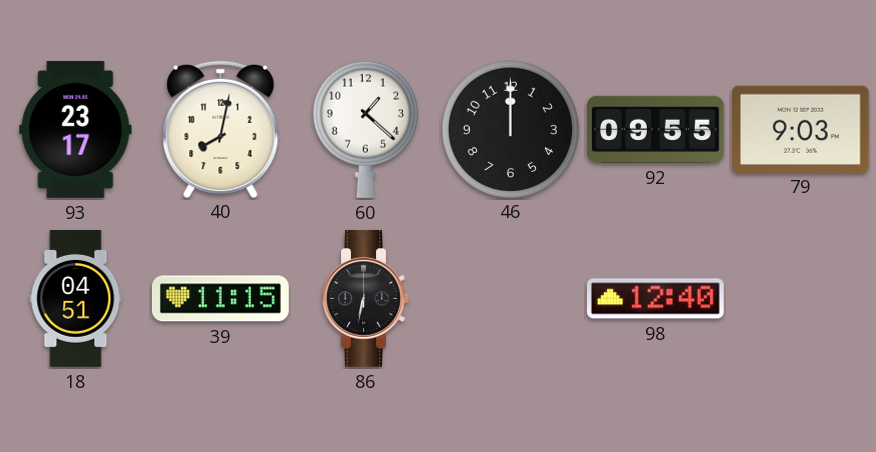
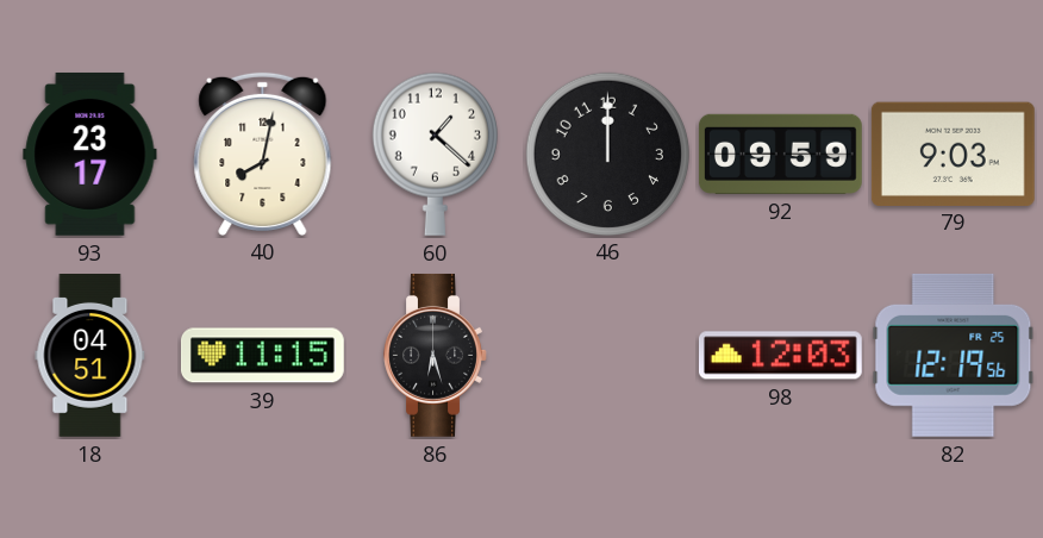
92: 09:55 -> 09:59
86: 6:32 -> 6:27
98: 12:40 -> 12:03
82: none -> 12:19
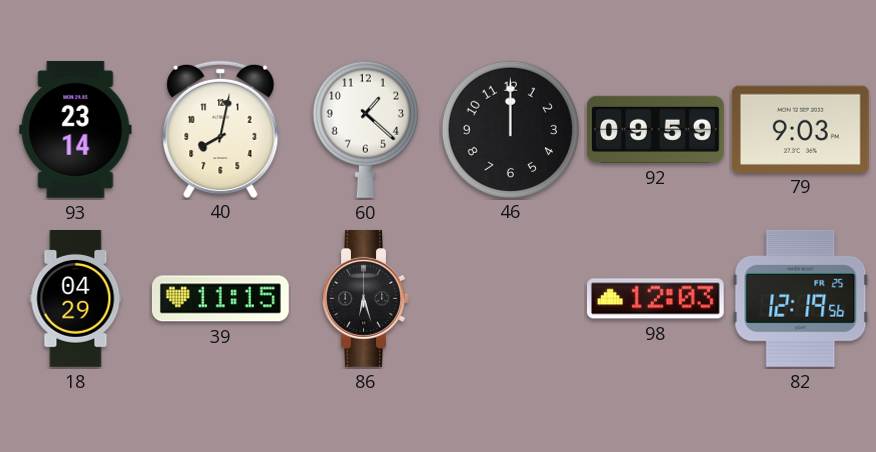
93: 23:17 -> 23:14
18: 04:51 -> 04:29
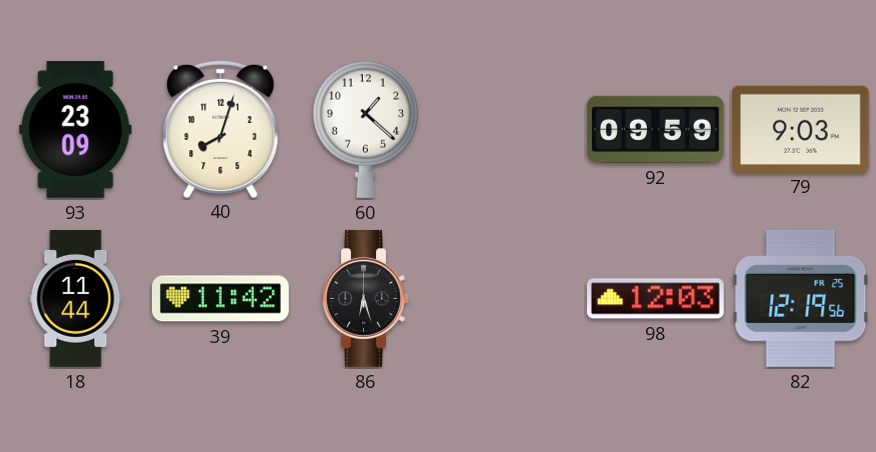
93: 23:14 -> 23:09
40: 8:02 -> 8:03
46: 12:00 -> none
18: 04:29 -> 11:44
39: 11:15 -> 11:42
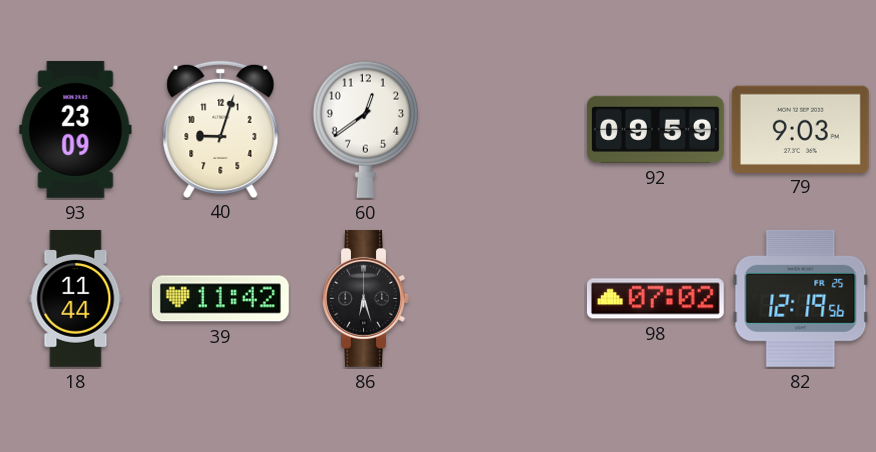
40: 8:03 -> 9:03
60: 1:22 -> 12:39
98: 12:03 -> 07:02
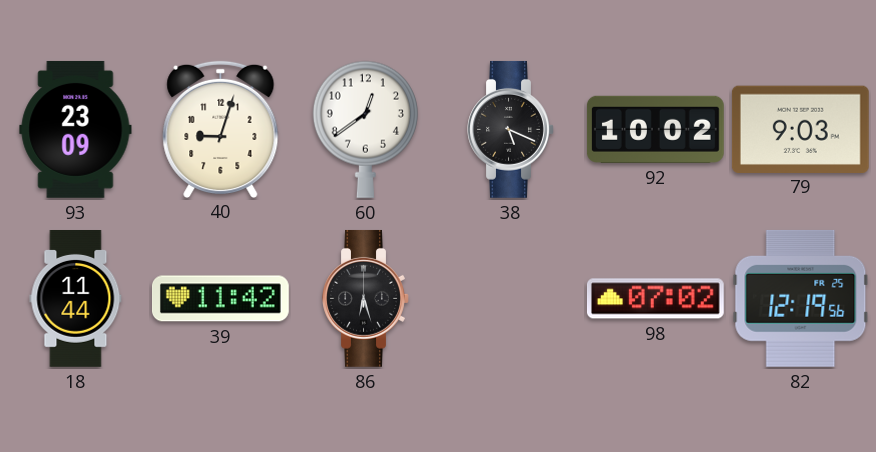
38: none -> 5:19
92: 09:59 -> 10:02
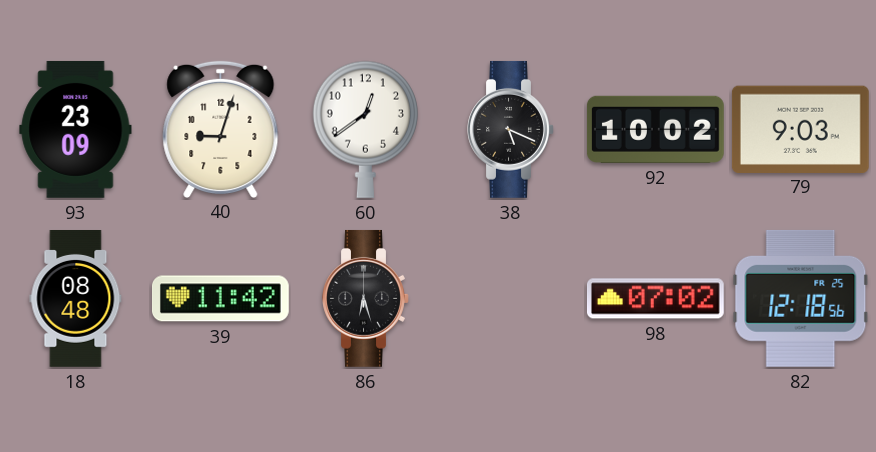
18: 11:44 -> 08:48
82: 12:19 -> 12:18
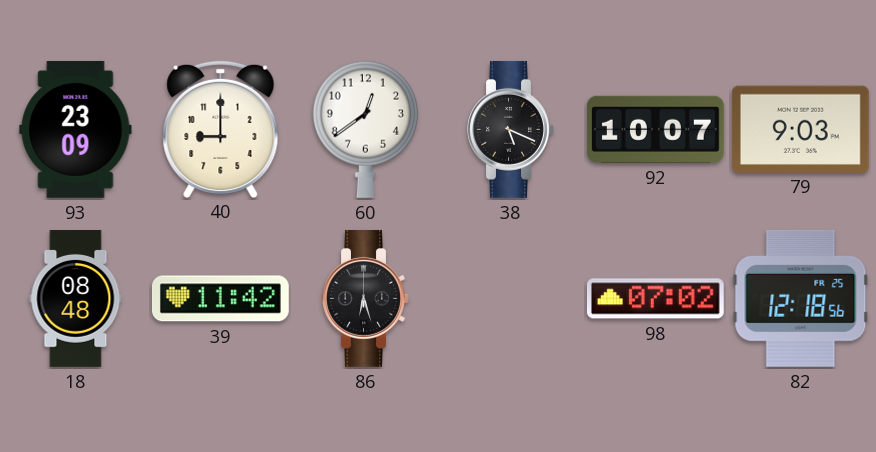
40: 9:03 -> 9:00
92: 10:02 -> 10:07
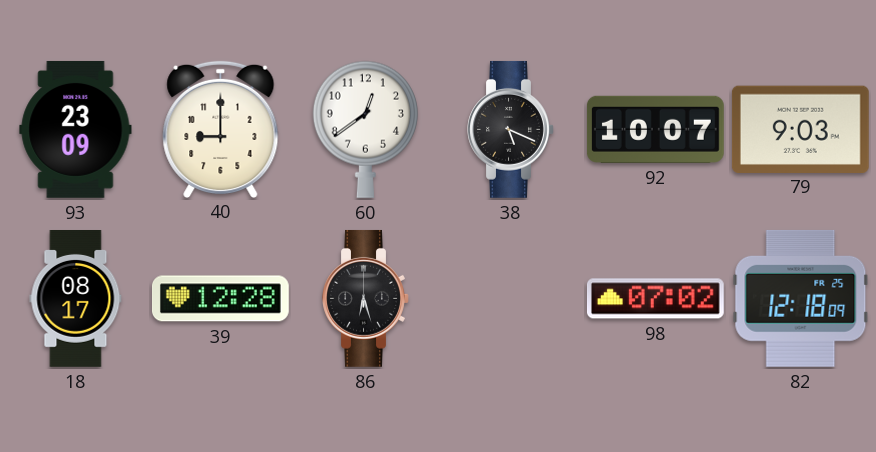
18: 08:48 -> 08:17
39: 11:42 -> 12:28
82: 12:18:56 -> 12:18:09
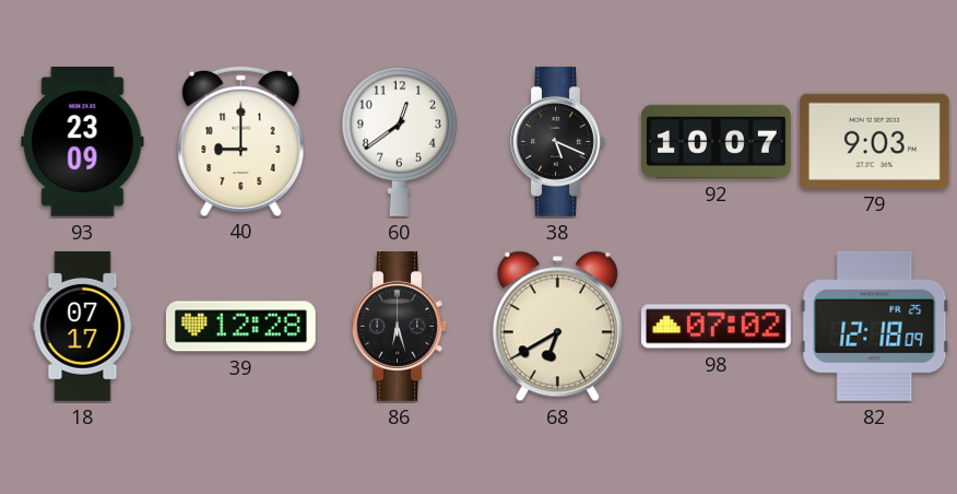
18: 08:17 -> 07:17
68: none -> 6:40
